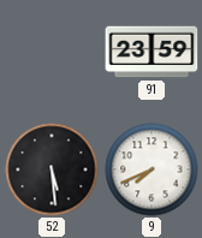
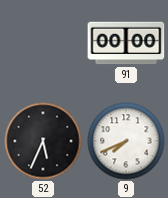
91: 23:59 -> 00:00
52: 5:29 -> 5:34
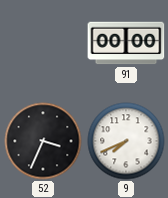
52: 5:34 -> 3:34
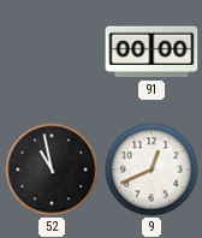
52: 3:34 -> 10:58
9: 7:41 -> 12:41
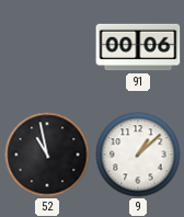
91: 00:00 -> 00:06
9: 12:41 -> 1:08
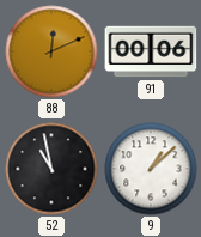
88: none -> 12:11
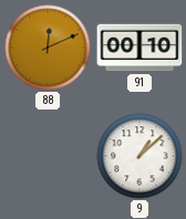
91: 00:06 -> 00:10
52: 10:58 -> none
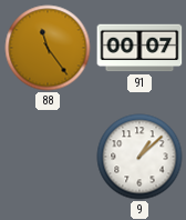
88: 12:11 -> 11:24
91: 00:10 -> 00:07
